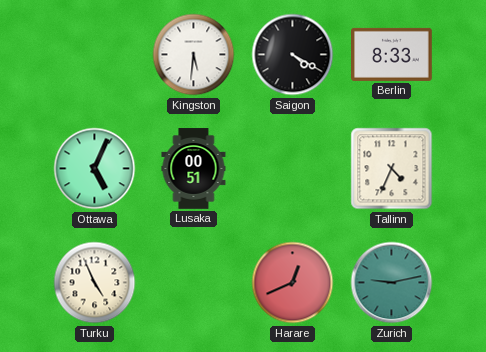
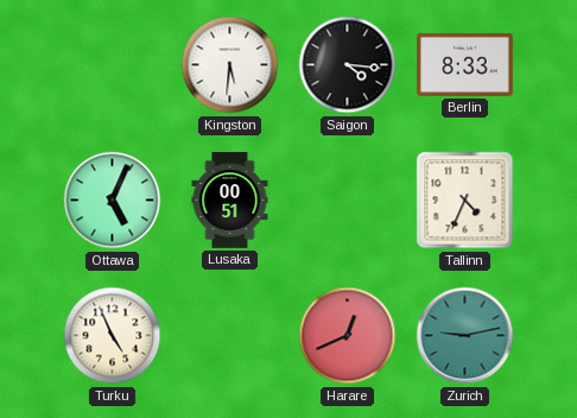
Saigon: 4:20 -> 4:16
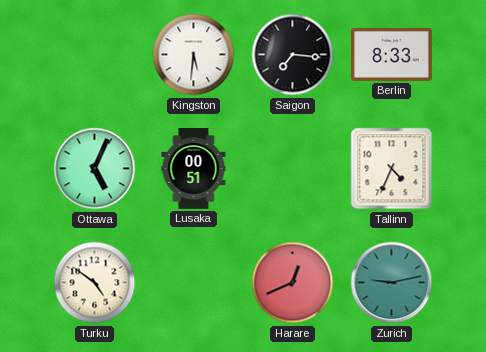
Saigon: 4:16 -> 7:16
Turku: 4:56 -> 4:51
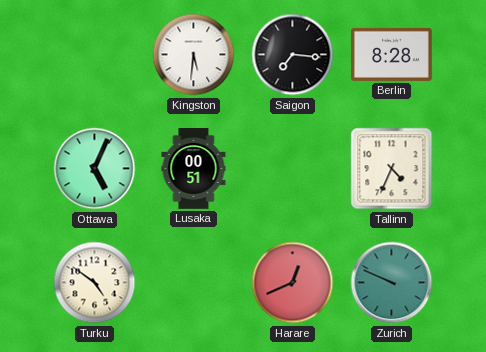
Berlin: 8:33 -> 8:28
Zurich: 9:13 -> 9:49
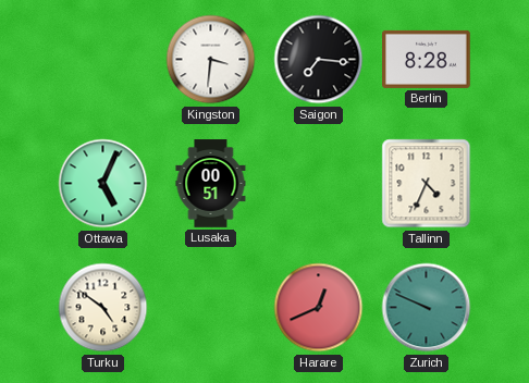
Kingston: 5:31 -> 3:31
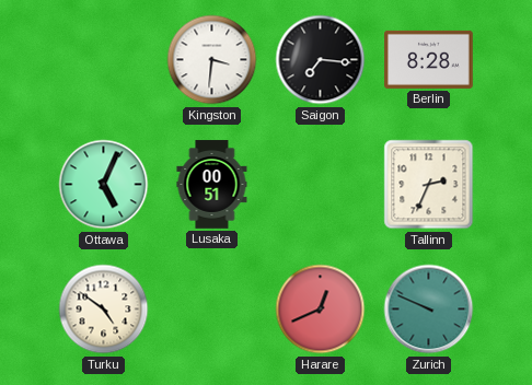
Tallinn: 4:34 -> 2:34
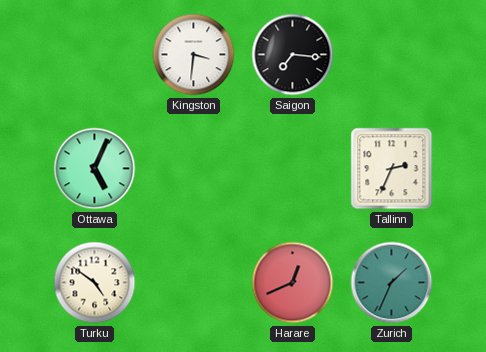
Berlin: 8:28 -> none
Lusaka: 00:51 -> none
Zurich: 9:49 -> 1:34
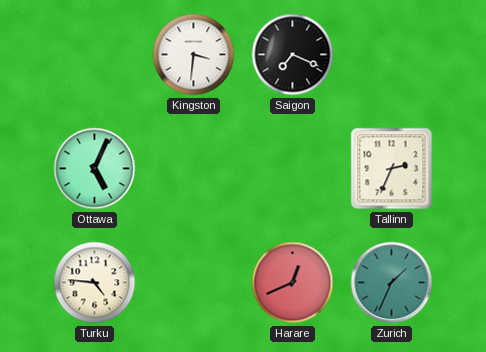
Saigon: 7:16 -> 7:19
Turku: 4:51 -> 4:46
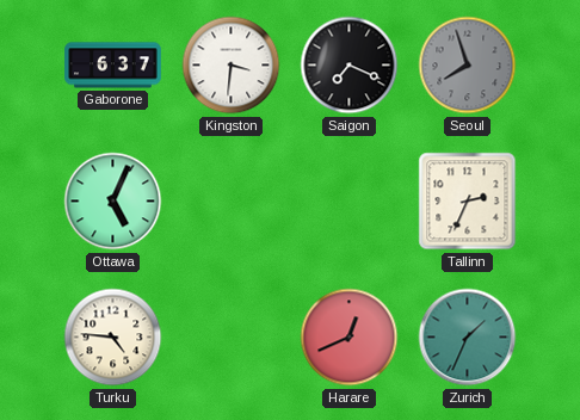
Gaborone: none -> 6:37
Seoul: none -> 7:57
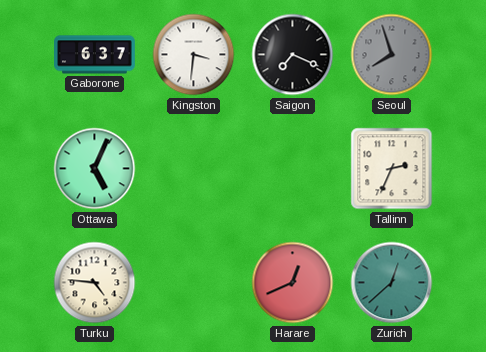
Zurich: 1:34 -> 12:38
